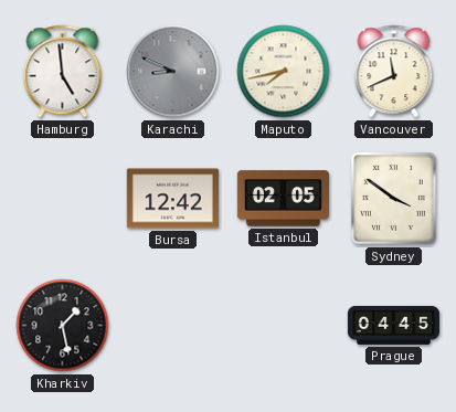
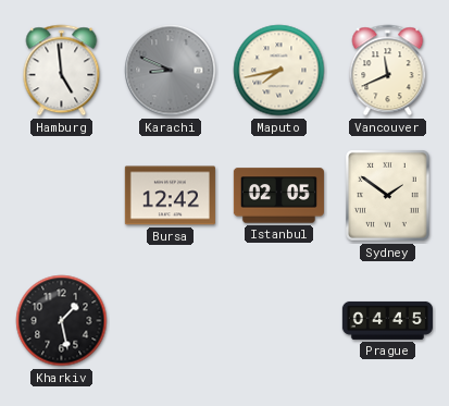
Sydney: 3:51 -> 1:51
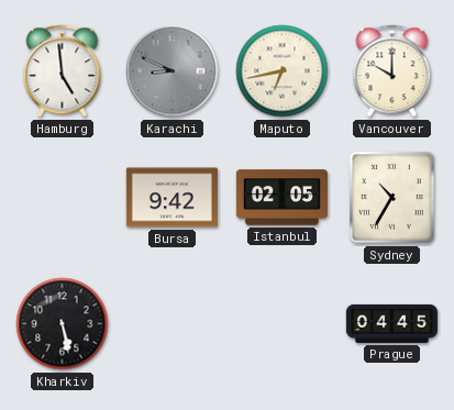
Maputo: 7:43 -> 6:43
Vancouver: 11:41 -> 10:00
Bursa: 12:42 -> 9:42
Sydney: 1:51 -> 10:35
Kharkiv: 1:28 -> 5:28
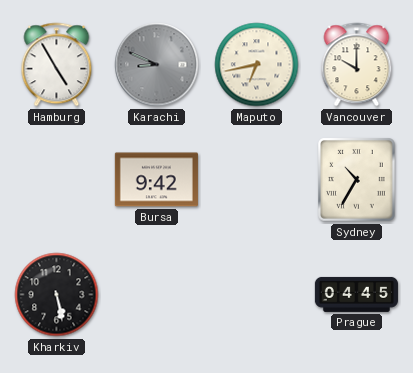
Hamburg: 4:59 -> 4:55
Istanbul: 02:05 -> none
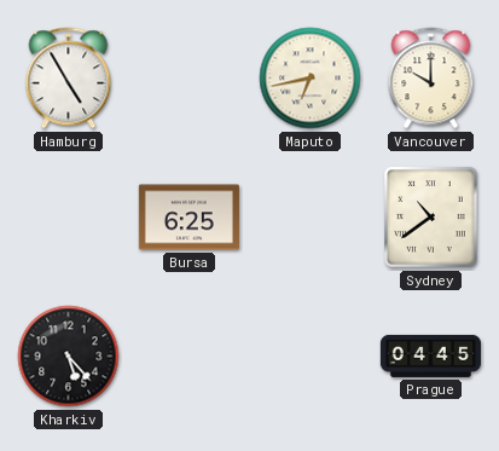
Karachi: 8:49 -> none
Bursa: 9:42 -> 6:25
Sydney: 10:35 -> 10:39
Kharkiv: 5:28 -> 5:23
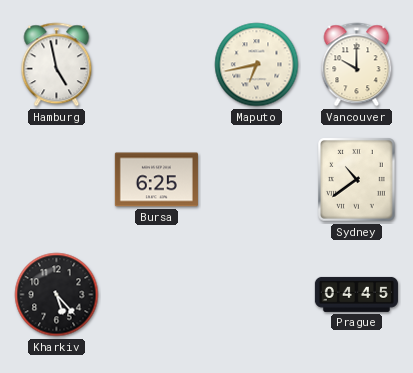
Hamburg: 4:55 -> 4:58
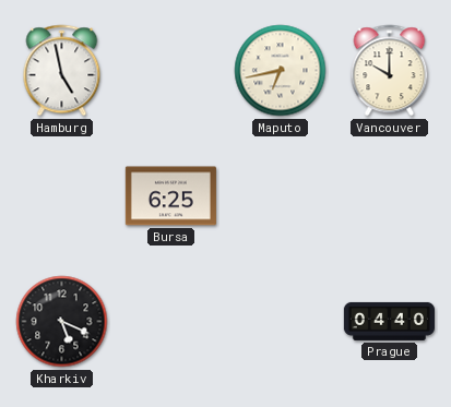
Sydney: 10:39 -> none
Kharkiv: 5:23 -> 5:19
Prague: 04:45 -> 04:40
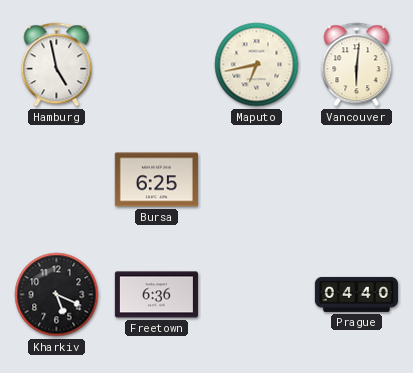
Vancouver: 10:00 -> 6:01
Freetown: none -> 6:36
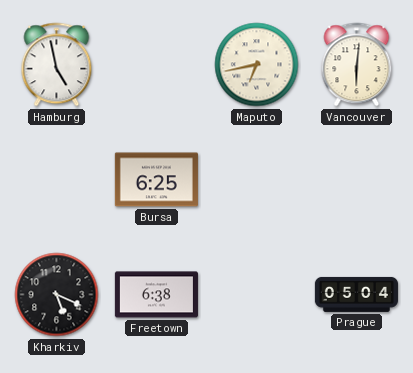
Freetown: 6:36 -> 6:38
Prague: 04:40 -> 05:04
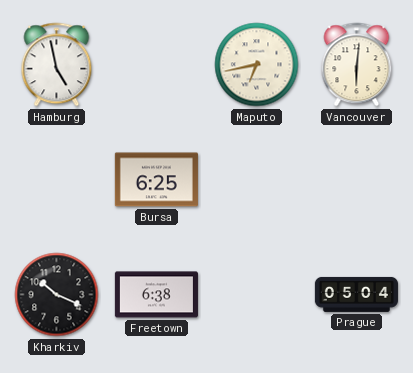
Kharkiv: 5:19 -> 10:19
